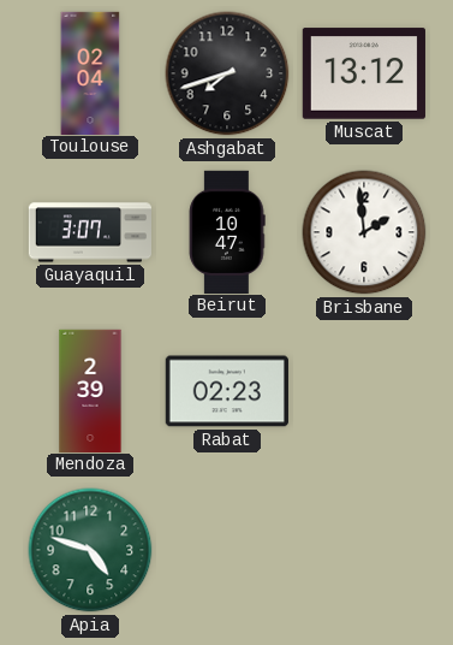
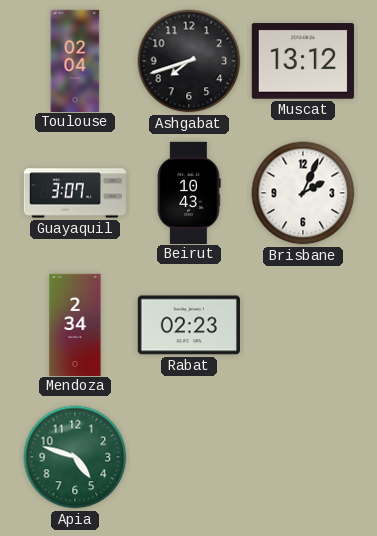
Beirut: 10:47 -> 10:43
Brisbane: 1:59 -> 2:04
Mendoza: 2:39 -> 2:34
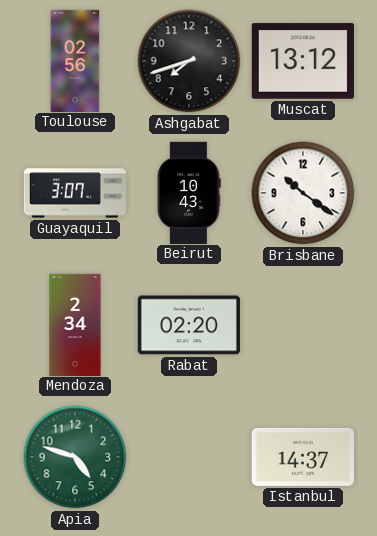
Toulouse: 02:04 -> 02:56
Brisbane: 2:04 -> 10:21
Rabat: 02:23 -> 02:20
Istanbul: none -> 14:37
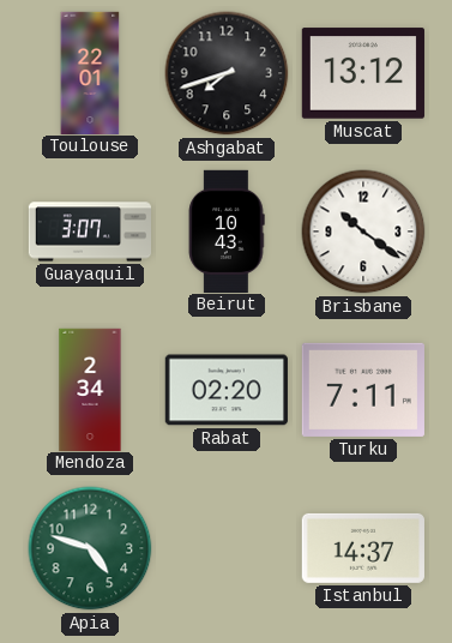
Toulouse: 02:56 -> 22:01
Turku: none -> 7:11
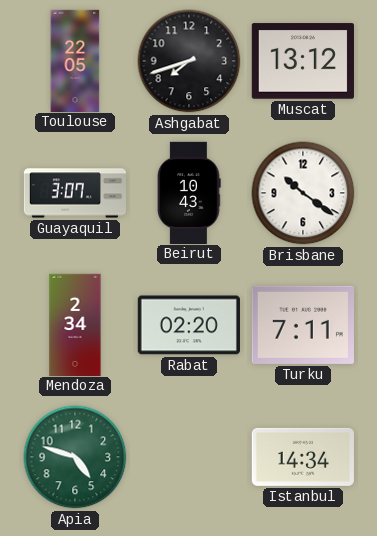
Toulouse: 22:01 -> 22:05
Istanbul: 14:37 -> 14:34
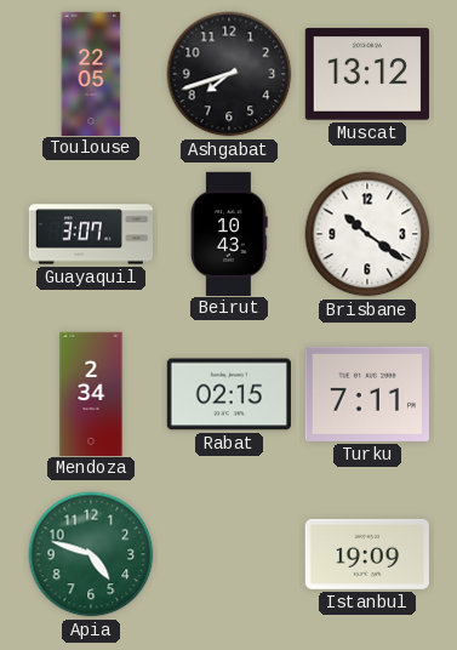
Rabat: 02:20 -> 02:15
Istanbul: 14:34 -> 19:09
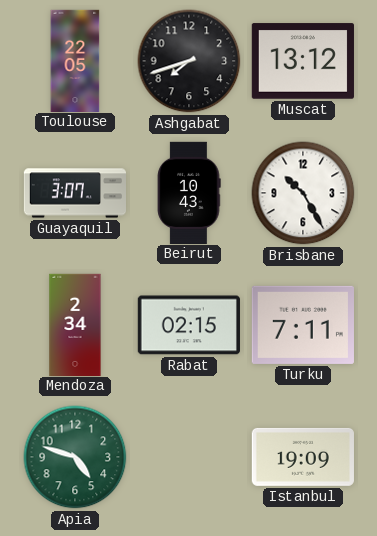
Brisbane: 10:21 -> 10:25
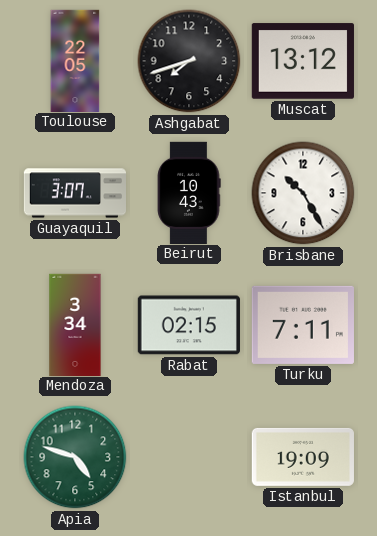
Mendoza: 2:34 -> 3:34
